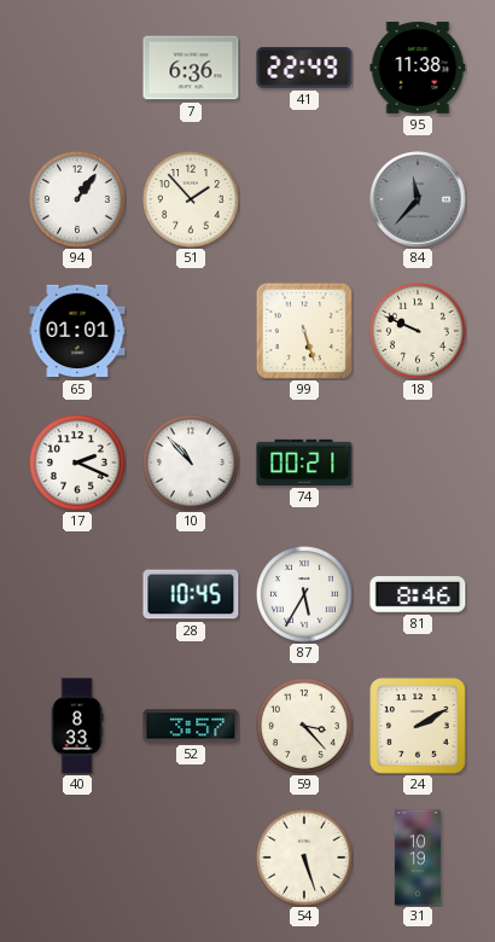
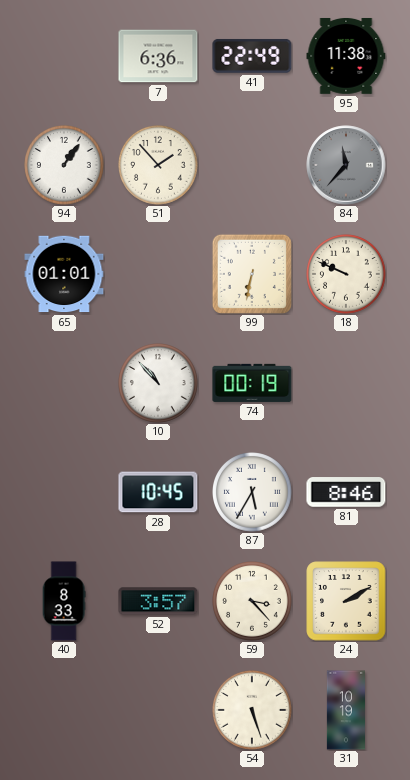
99: 5:27 -> 6:32
17: 2:19 -> none
74: 00:21 -> 00:19
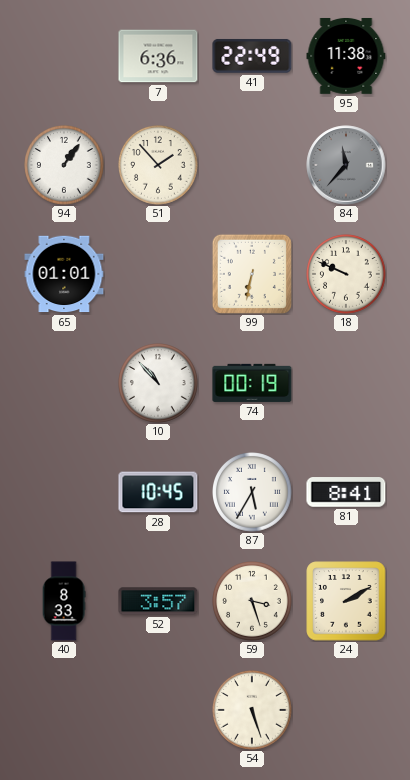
81: 8:46 -> 8:41
59: 3:23 -> 3:27
31: 10:19 -> none
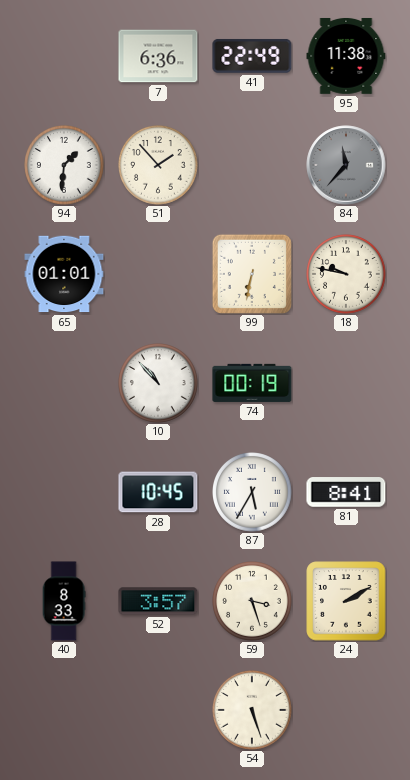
94: 1:06 -> 1:31
18: 9:49 -> 9:47
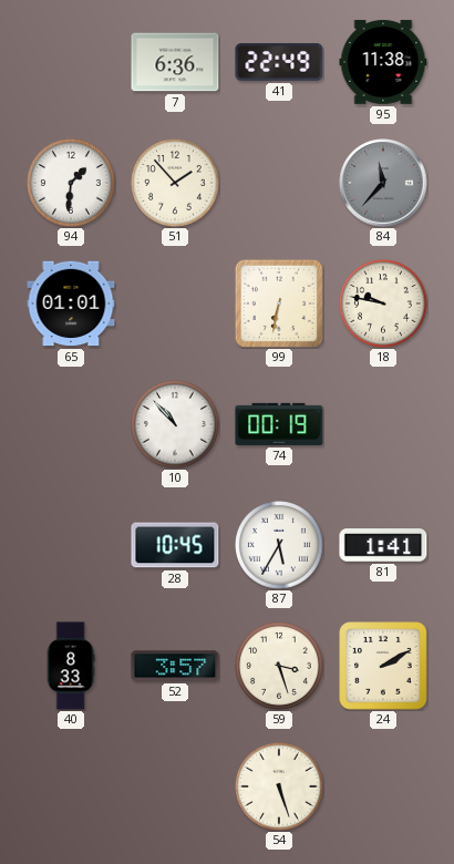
81: 8:41 -> 1:41
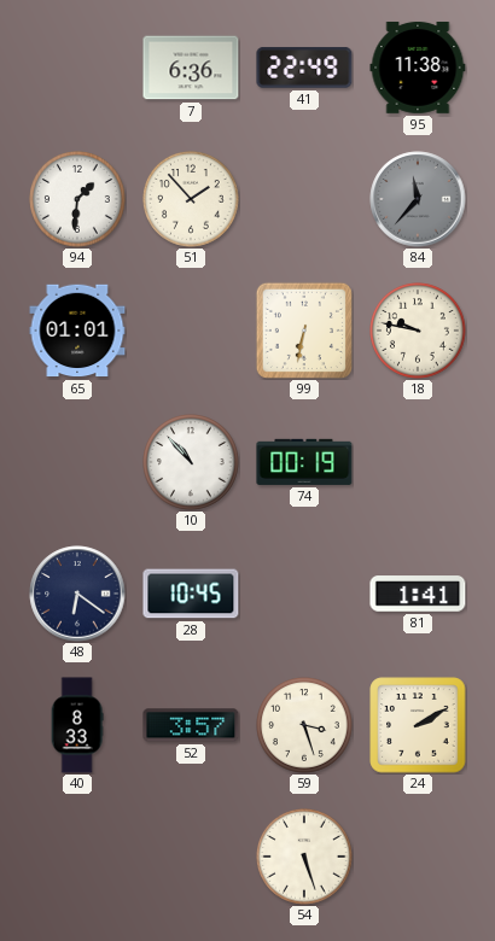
48: none -> 6:21
87: 5:35 -> none
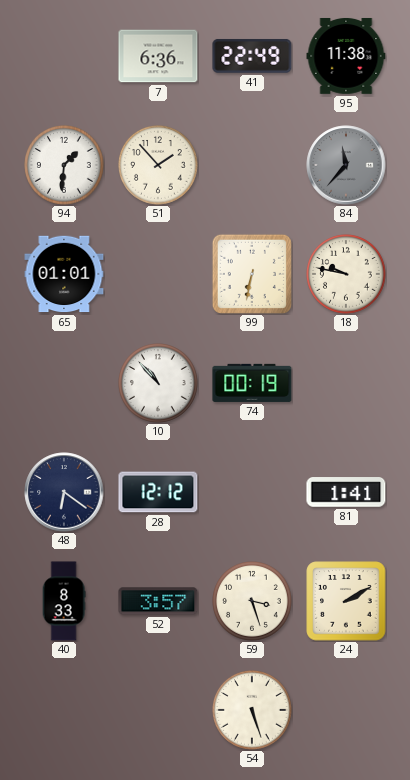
28: 10:45 -> 12:12
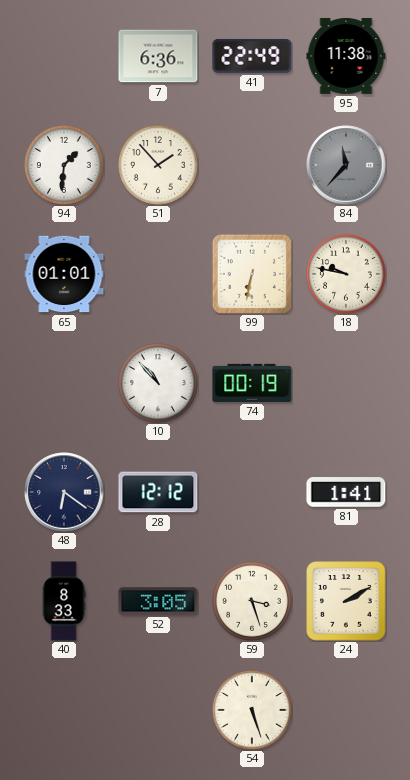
52: 3:57 -> 3:05
